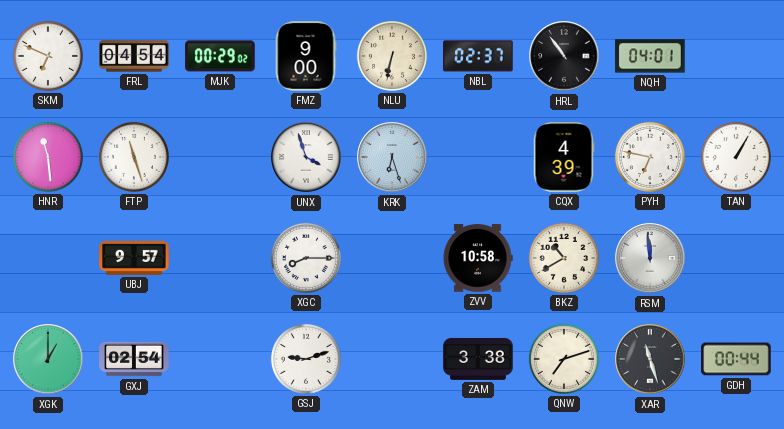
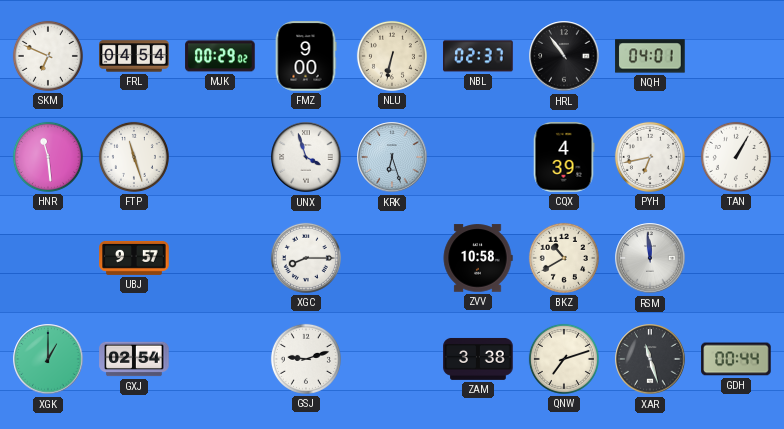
PYH: 6:47 -> 6:43
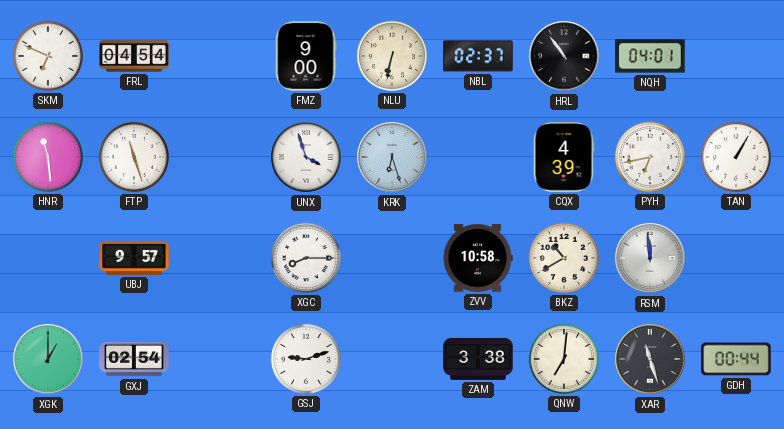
MJK: 00:29 -> none
QNW: 7:12 -> 7:01
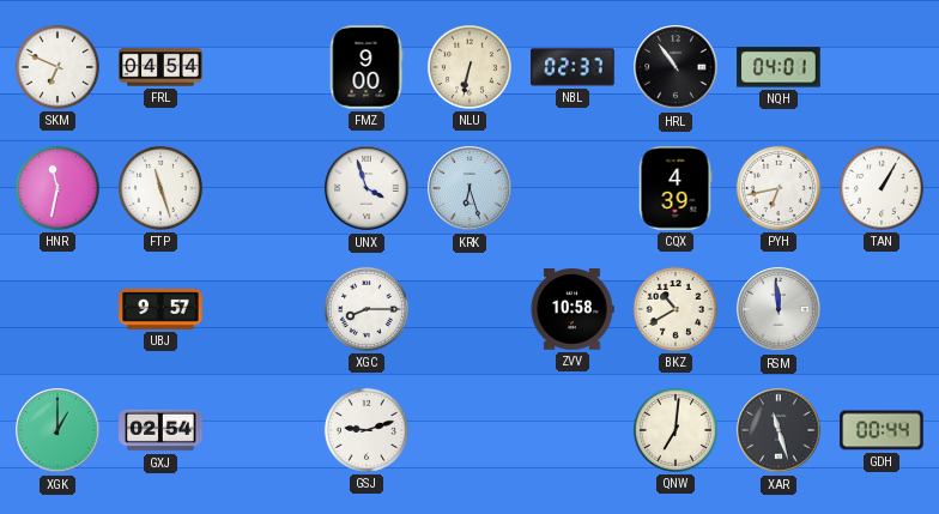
HNR: 11:29 -> 11:32
ZAM: 3:38 -> none
